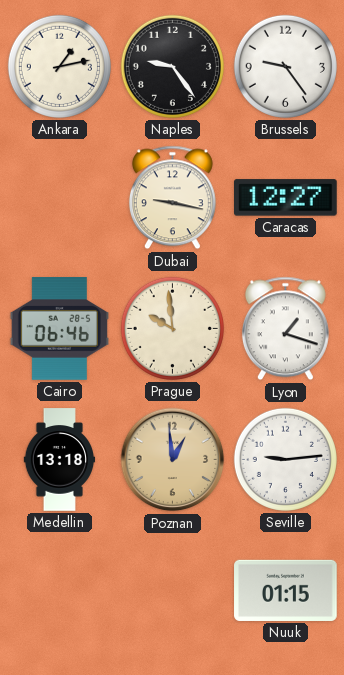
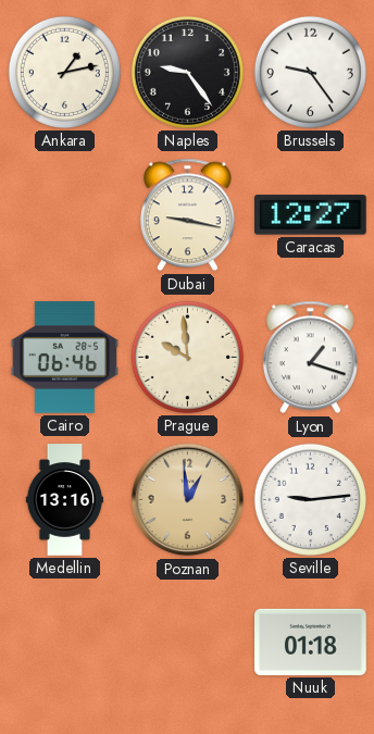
Medellin: 13:18 -> 13:16
Nuuk: 01:15 -> 01:18
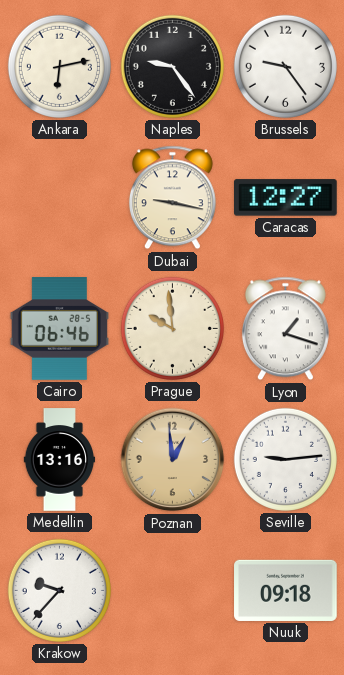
Ankara: 1:13 -> 6:13
Krakow: none -> 9:37
Nuuk: 01:18 -> 09:18
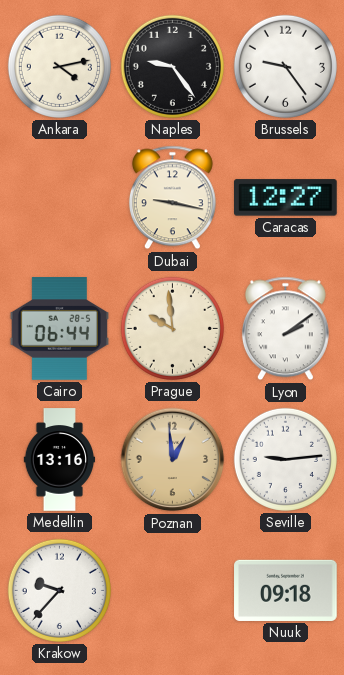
Ankara: 6:13 -> 4:13
Cairo: 06:46 -> 06:44
Lyon: 1:18 -> 2:09
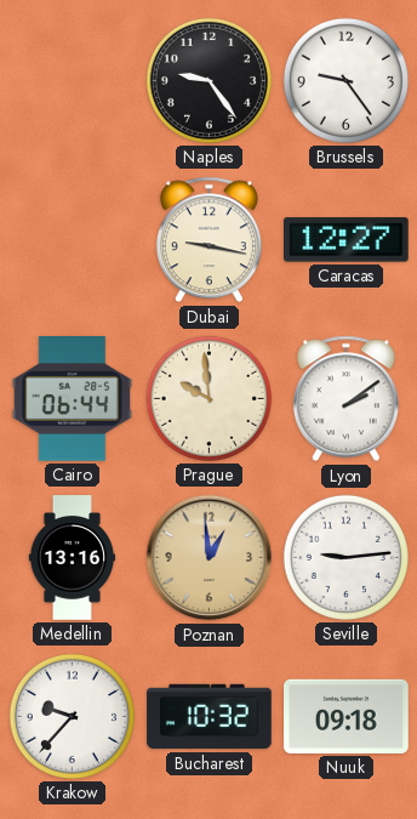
Ankara: 4:13 -> none
Bucharest: none -> 10:32
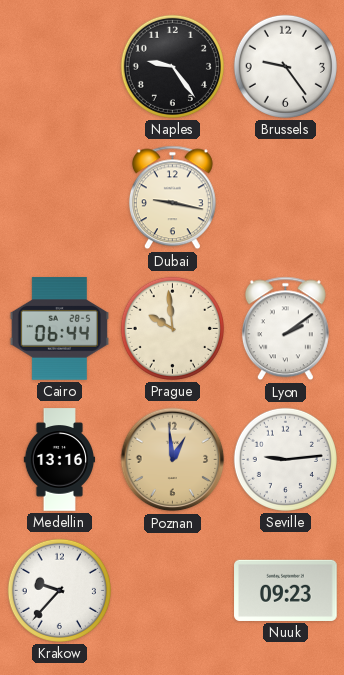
Caracas: 12:27 -> none
Bucharest: 10:32 -> none
Nuuk: 09:18 -> 09:23
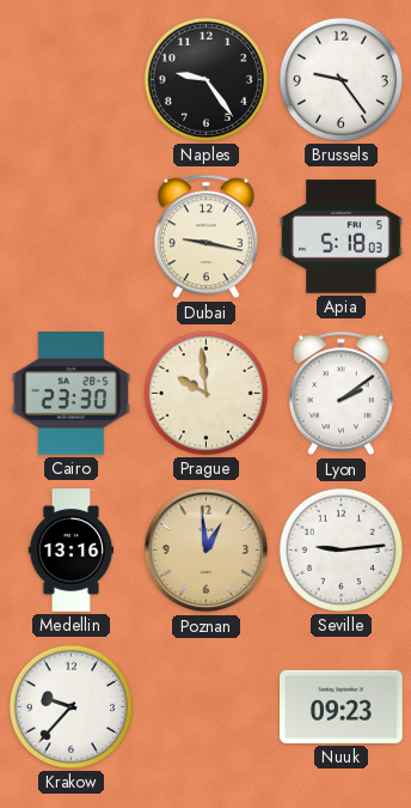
Apia: none -> 5:18
Cairo: 06:44 -> 23:30
